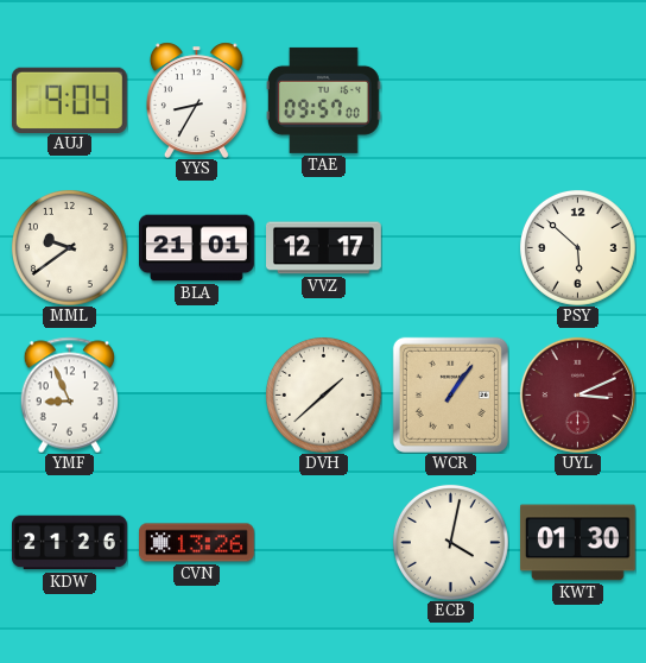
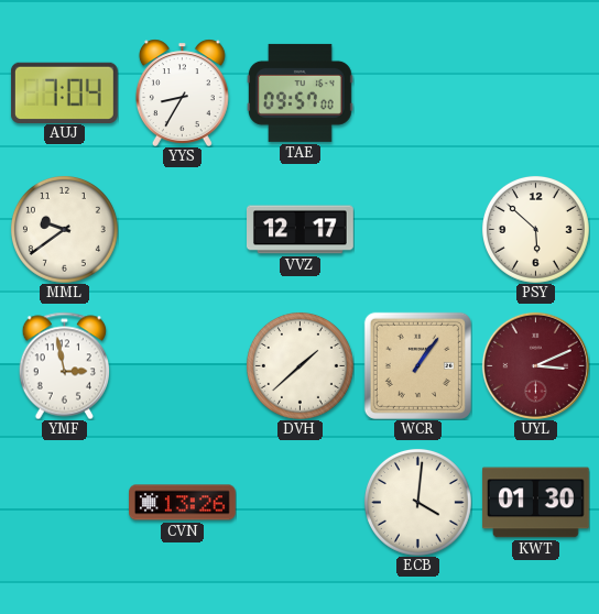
AUJ: 9:04 -> 7:04
BLA: 21:01 -> none
YMF: 8:56 -> 2:58
KDW: 21:26 -> none
ECB: 4:02 -> 4:01
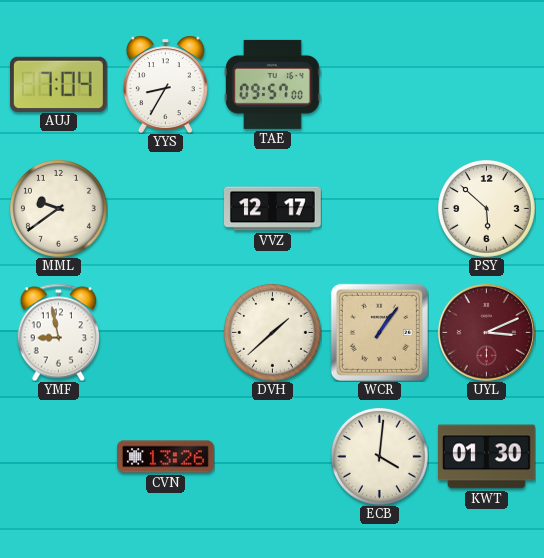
YMF: 2:58 -> 8:58
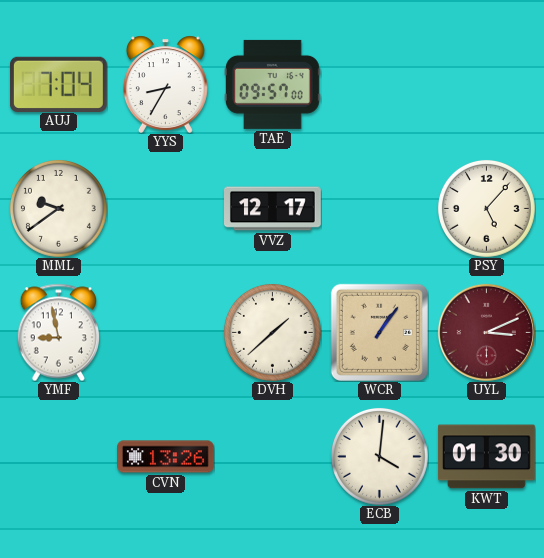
PSY: 5:52 -> 5:07
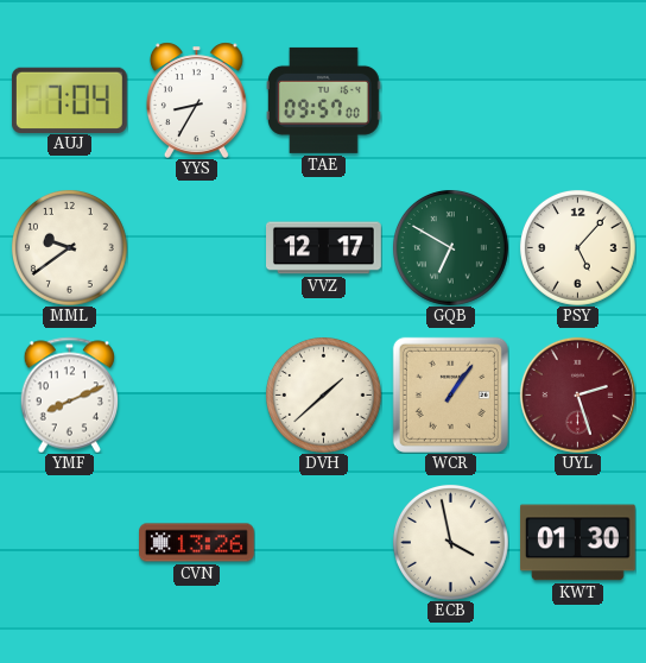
GQB: none -> 6:50
YMF: 8:58 -> 8:11
UYL: 3:11 -> 2:27
ECB: 4:01 -> 3:58
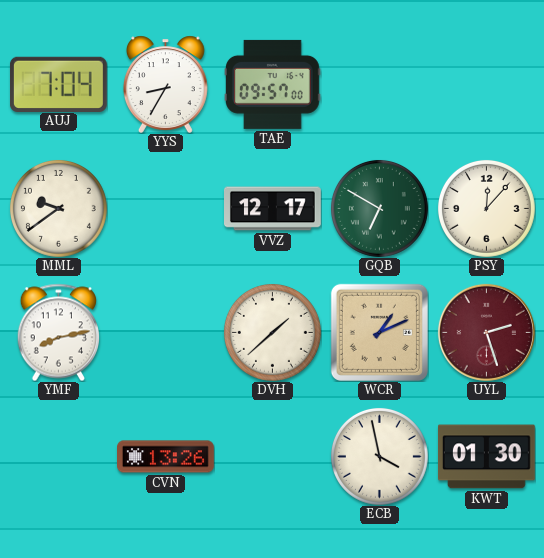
PSY: 5:07 -> 12:07
YMF: 8:11 -> 8:13
WCR: 1:06 -> 1:11
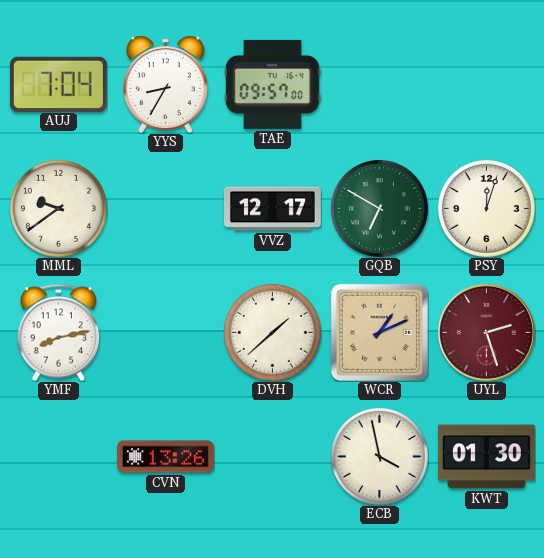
PSY: 12:07 -> 12:03
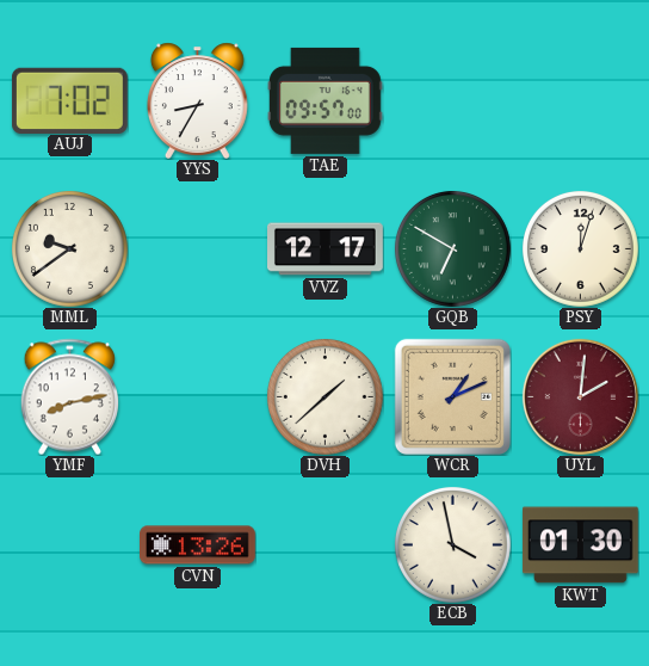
AUJ: 7:04 -> 7:02
UYL: 2:27 -> 2:01
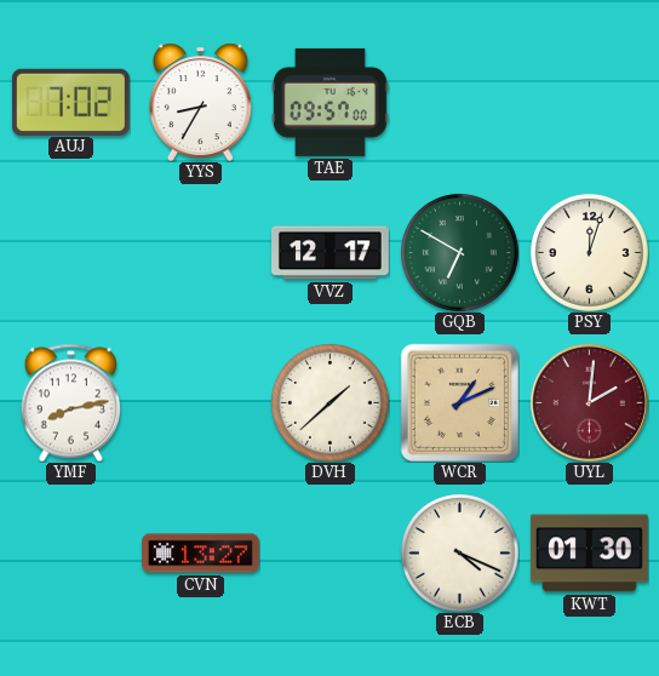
MML: 9:39 -> none
CVN: 13:26 -> 13:27
ECB: 3:58 -> 4:19
